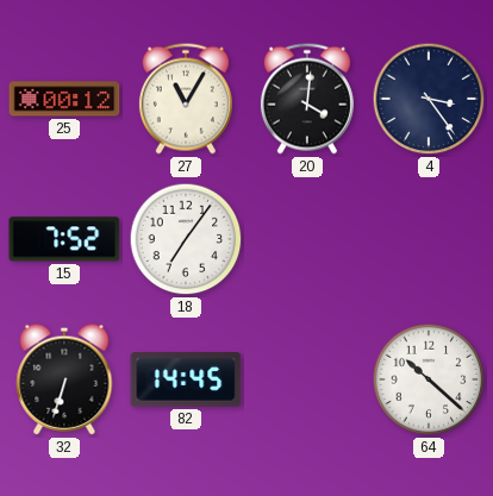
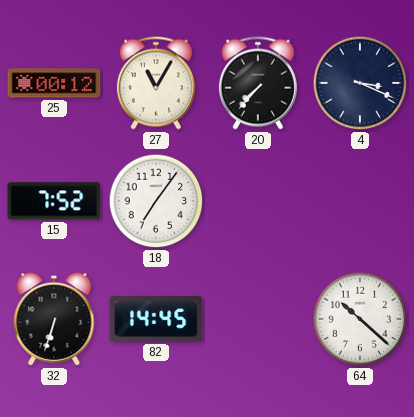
20: 4:01 -> 7:37
4: 3:24 -> 3:19
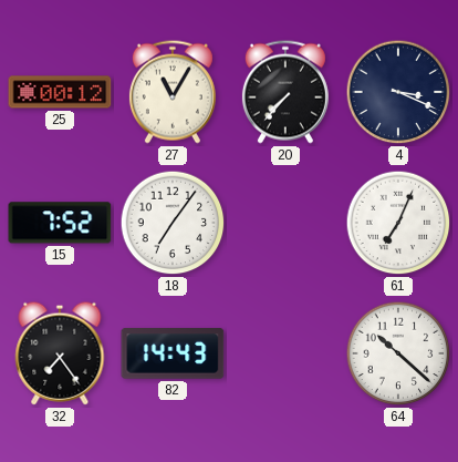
61: none -> 7:04
32: 6:33 -> 7:24
82: 14:45 -> 14:43
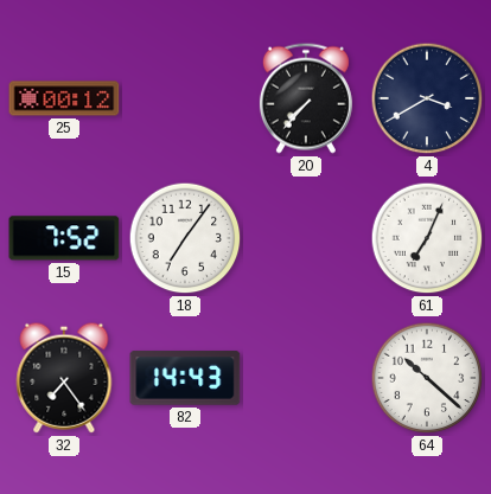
27: 11:05 -> none
4: 3:19 -> 3:40
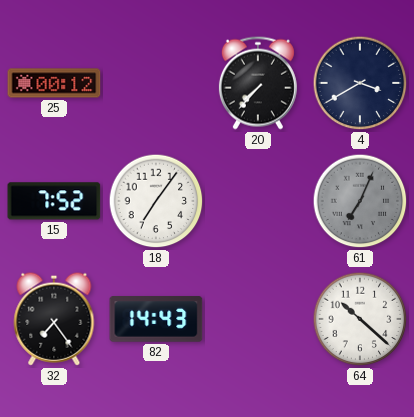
61 dial: white -> grey
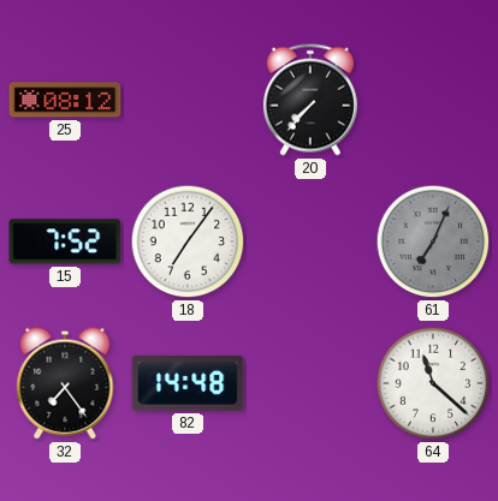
25: 00:12 -> 08:12
4: 3:40 -> none
82: 14:43 -> 14:48
64: 10:22 -> 11:22
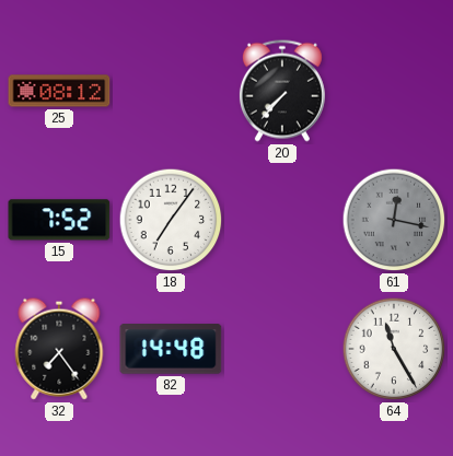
61: 7:04 -> 12:17
64: 11:22 -> 11:25
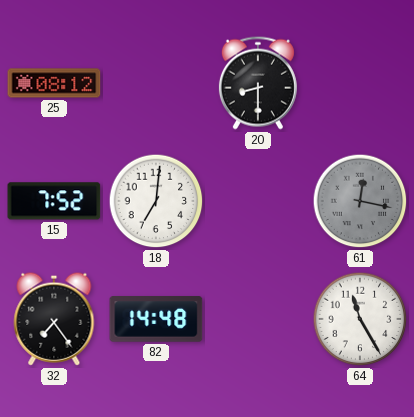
20: 7:37 -> 8:30
18: 7:06 -> 7:01
